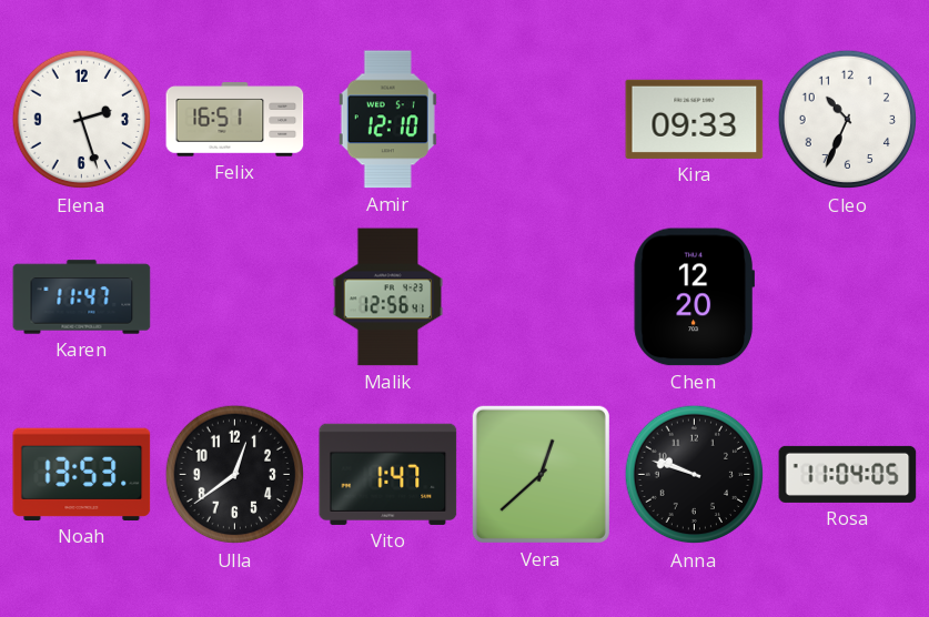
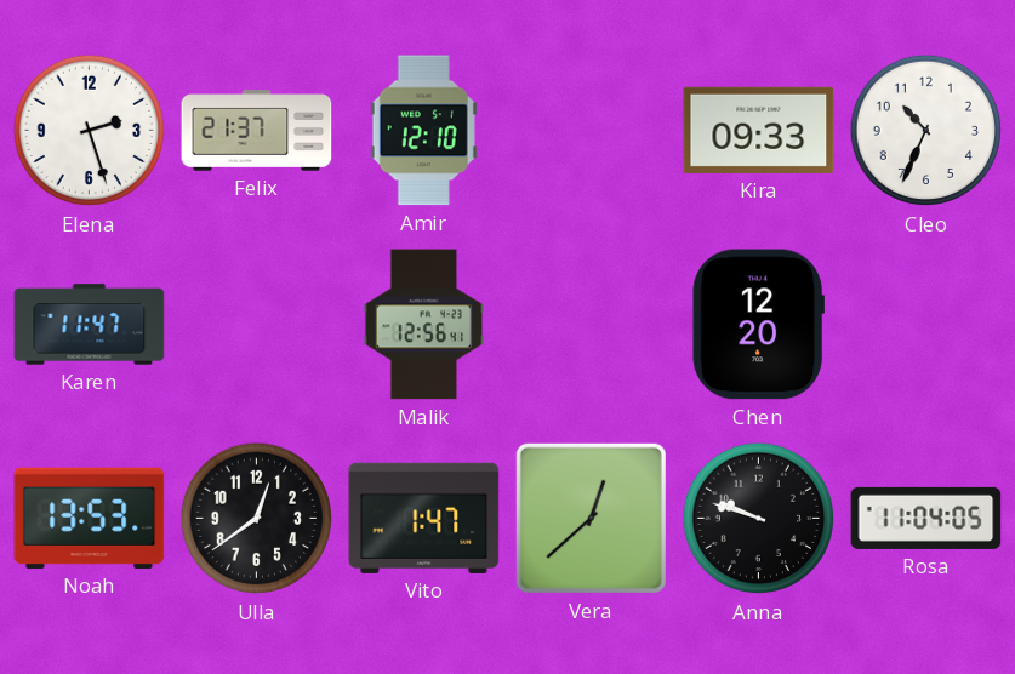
Felix: 16:51 -> 21:37
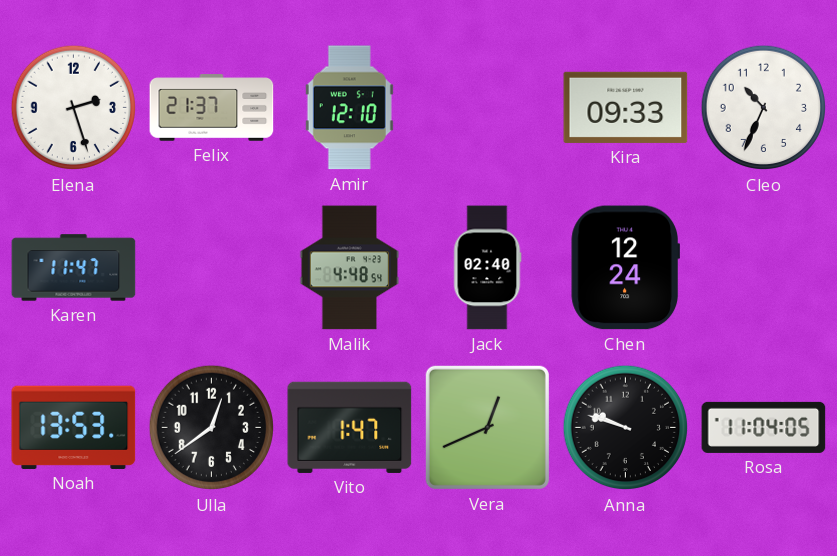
Malik: 12:56 -> 4:48
Jack: none -> 02:40
Chen: 12:20 -> 12:24
Vera: 12:38 -> 12:41
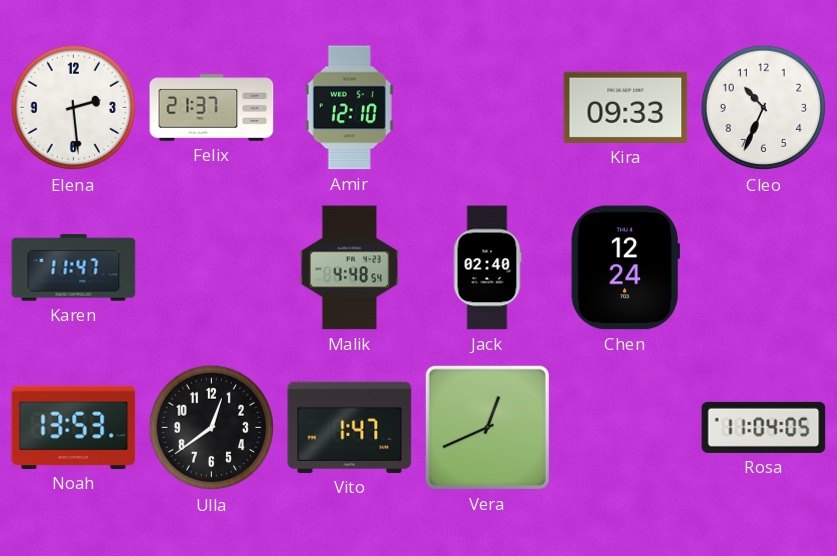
Elena: 2:27 -> 2:29
Anna: 9:48 -> none
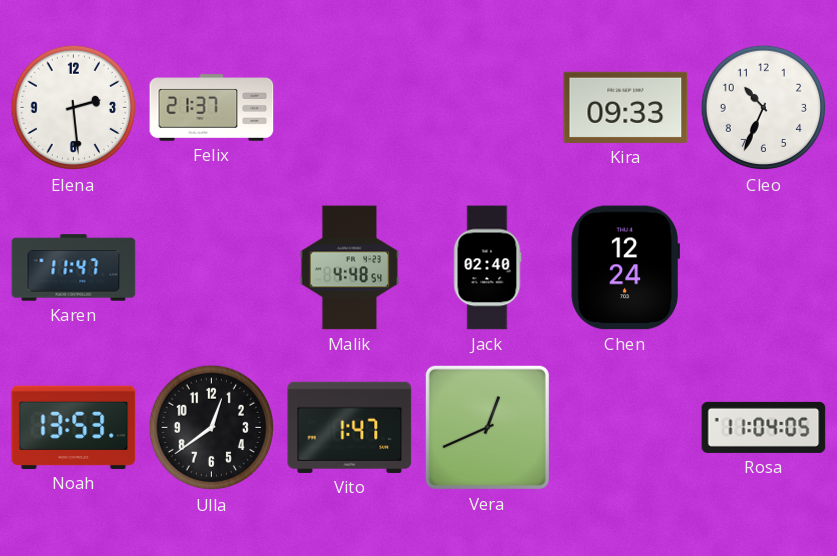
Amir: 12:10 -> none
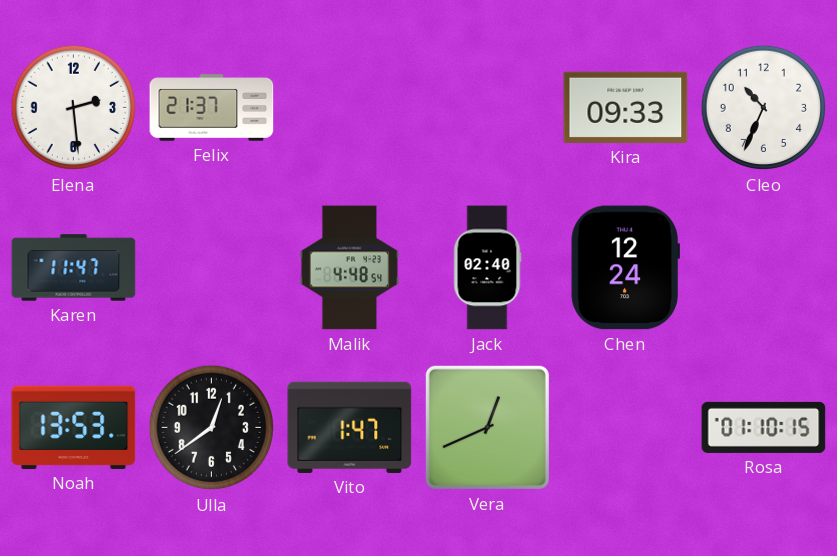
Rosa: 11:04 -> 01:10
